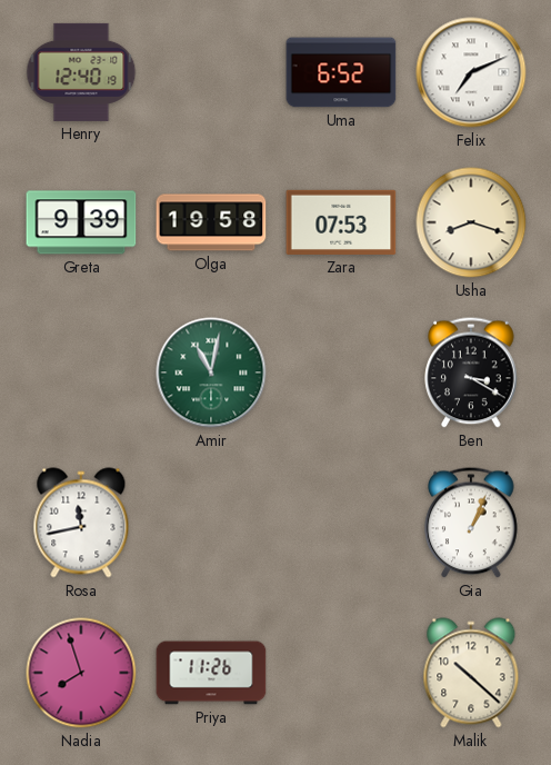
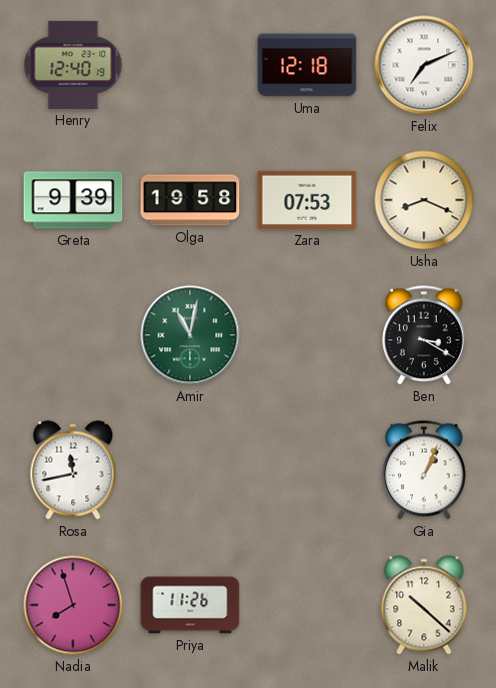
Uma: 6:52 -> 12:18
Usha: 8:18 -> 8:19
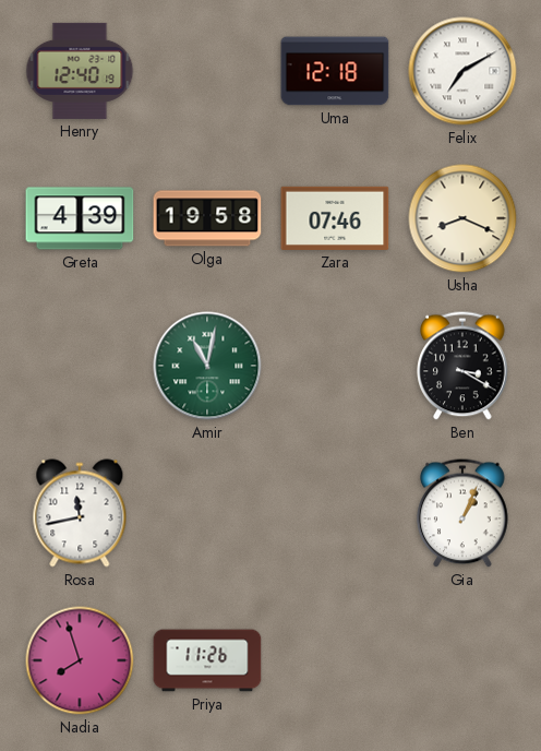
Felix: 7:11 -> 7:10
Greta: 9:39 -> 4:39
Zara: 07:53 -> 07:46
Malik: 10:22 -> none
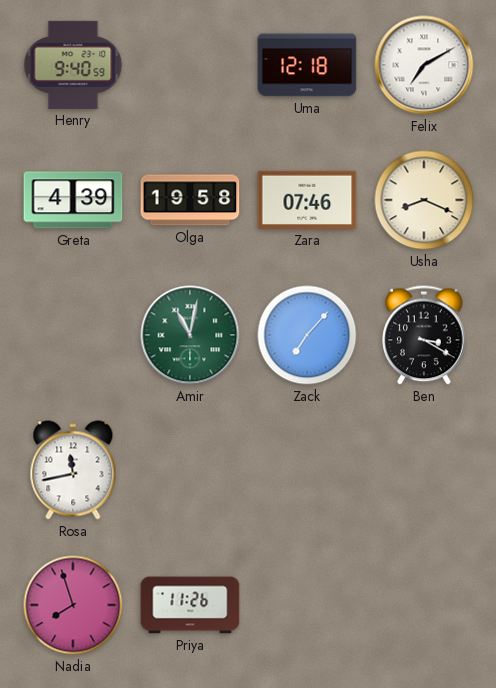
Henry: 12:40 -> 9:40
Zack: none -> 7:07
Gia: 1:04 -> none
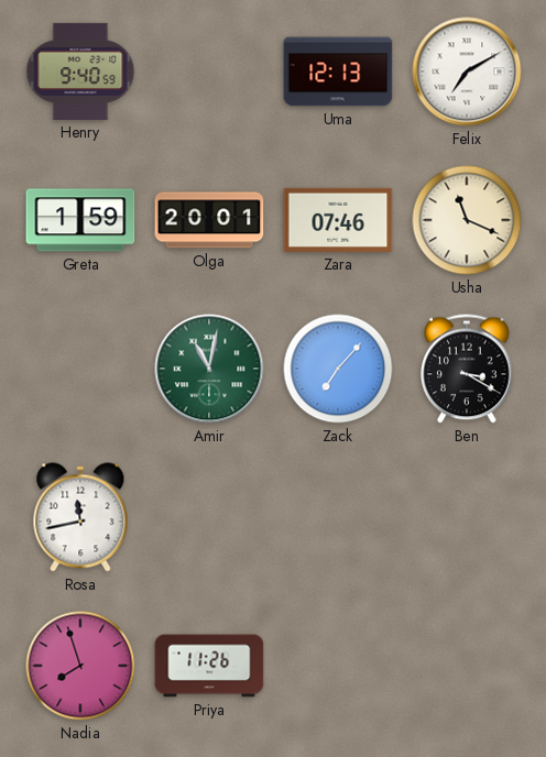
Uma: 12:18 -> 12:13
Greta: 4:39 -> 1:59
Olga: 19:58 -> 20:01
Usha: 8:19 -> 11:19
